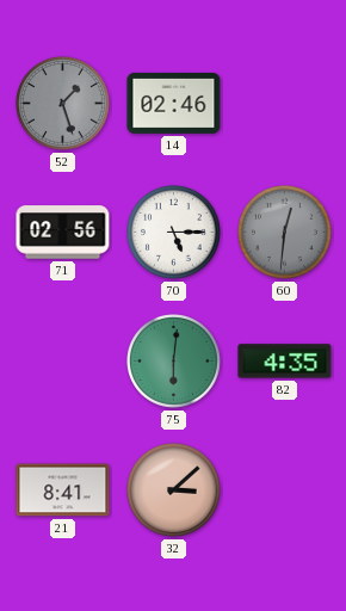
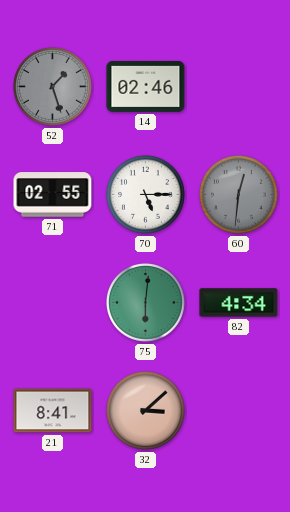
71: 02:56 -> 02:55
82: 4:35 -> 4:34
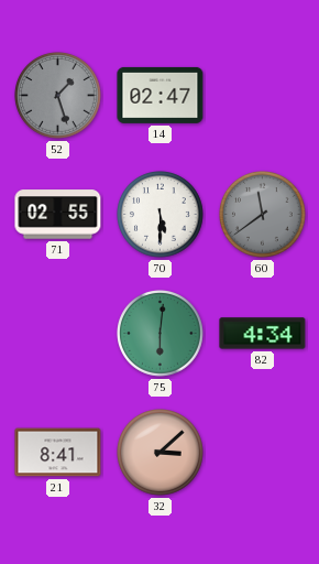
14: 02:46 -> 02:47
70: 5:15 -> 5:30
60: 12:31 -> 11:39
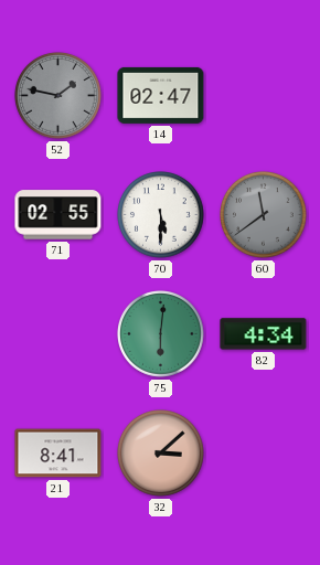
52: 1:27 -> 1:47
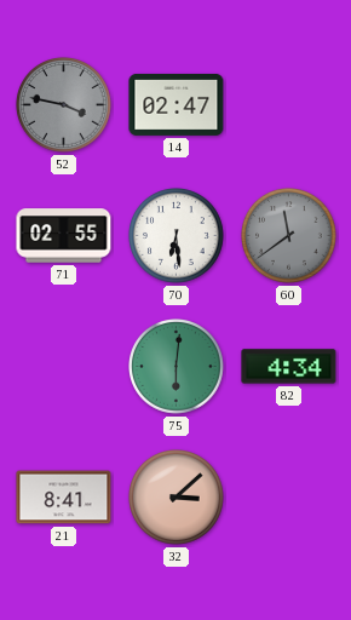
52: 1:47 -> 3:47
70: 5:30 -> 6:29
